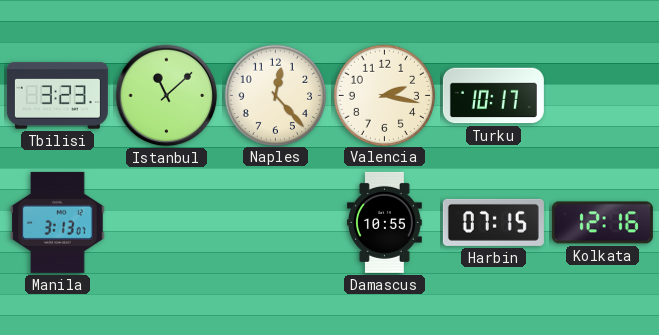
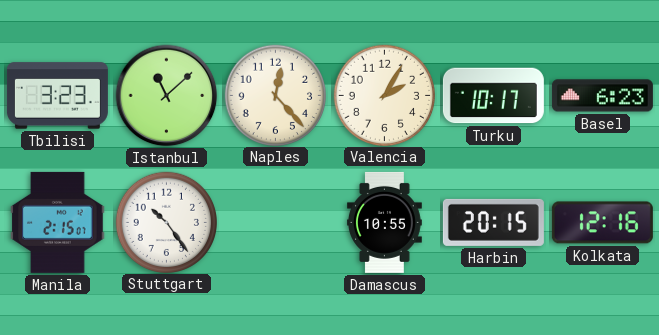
Valencia: 2:17 -> 2:05
Basel: none -> 6:23
Manila: 3:13 -> 2:15
Stuttgart: none -> 10:24
Harbin: 07:15 -> 20:15
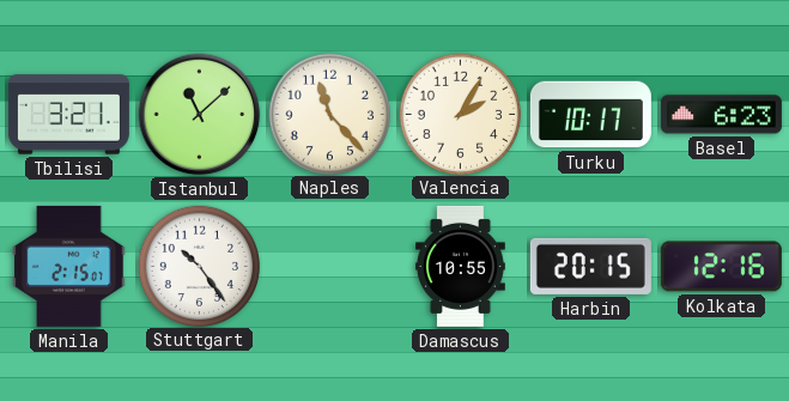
Tbilisi: 3:23 -> 3:21
Naples: 12:23 -> 11:23
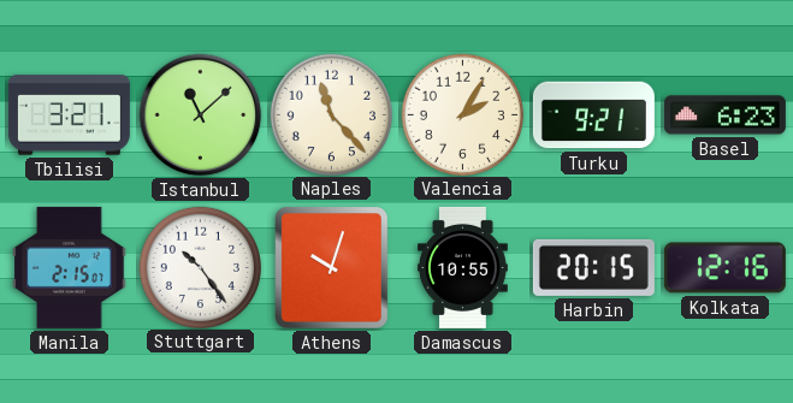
Turku: 10:17 -> 9:21
Athens: none -> 10:03
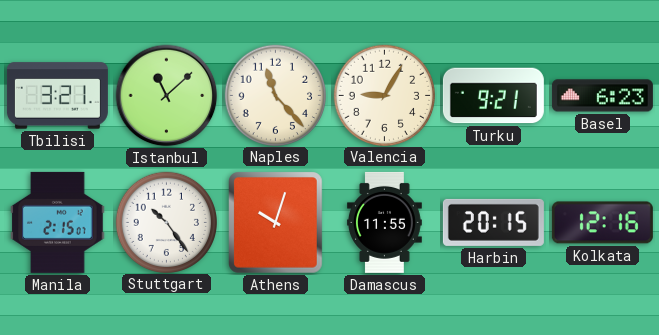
Valencia: 2:05 -> 9:05
Damascus: 10:55 -> 11:55
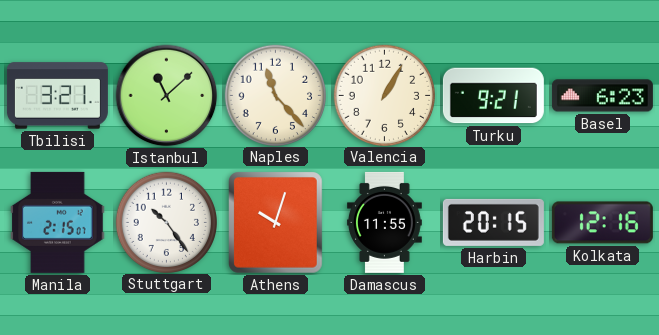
Valencia: 9:05 -> 1:05
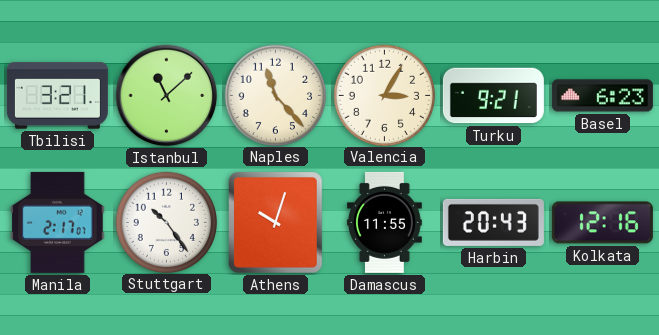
Valencia: 1:05 -> 3:05
Manila: 2:15 -> 2:17
Harbin: 20:15 -> 20:43
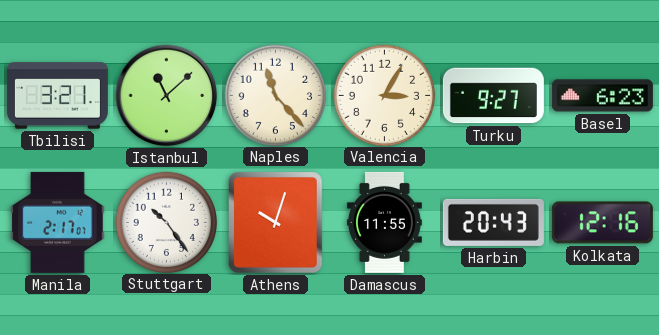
Turku: 9:21 -> 9:27
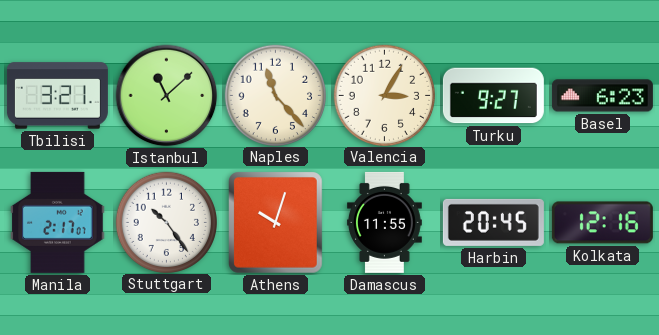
Harbin: 20:43 -> 20:45
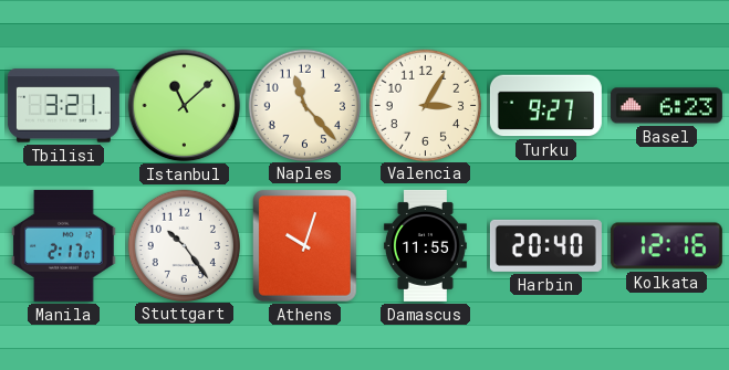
Harbin: 20:45 -> 20:40
